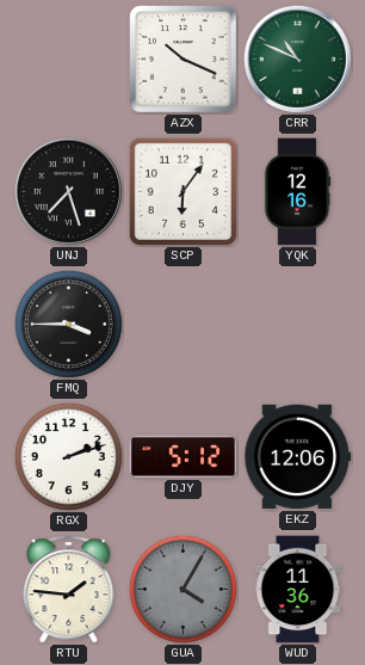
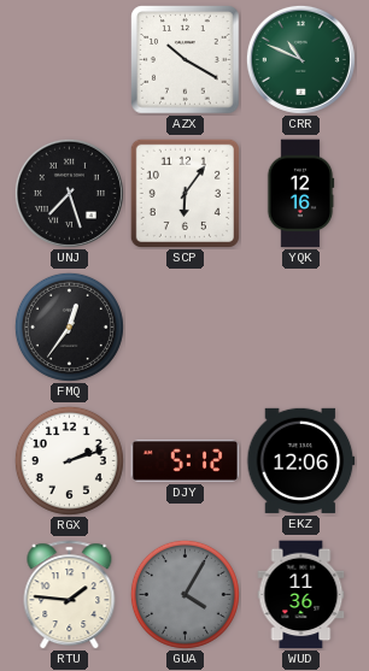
AZX: 10:19 -> 10:20
FMQ: 3:45 -> 12:36
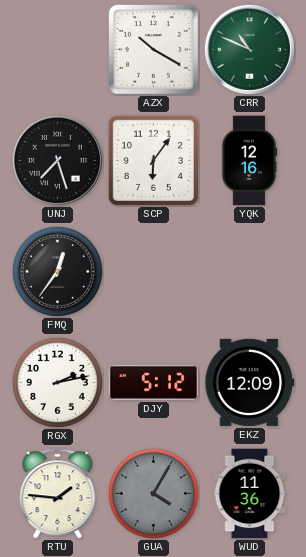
RGX: 2:12 -> 2:13
EKZ: 12:06 -> 12:09
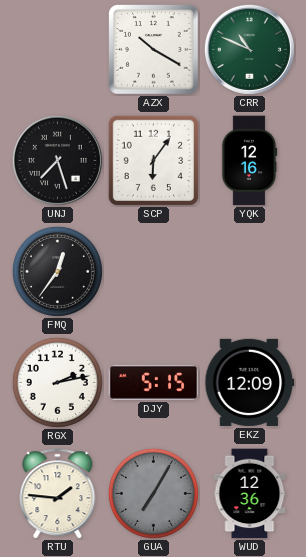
DJY: 5:12 -> 5:15
GUA: 4:05 -> 7:05
WUD: 11:36 -> 12:36
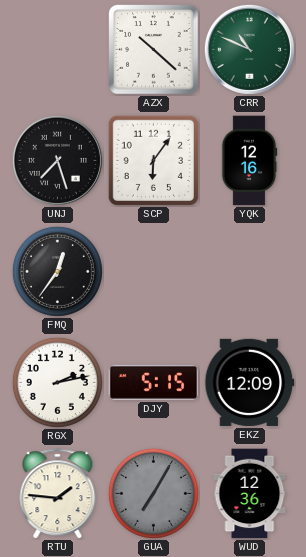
AZX: 10:20 -> 10:22
